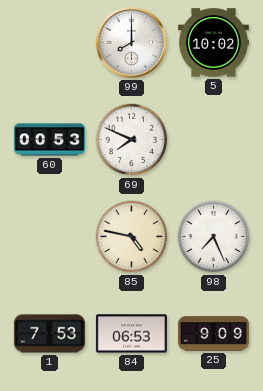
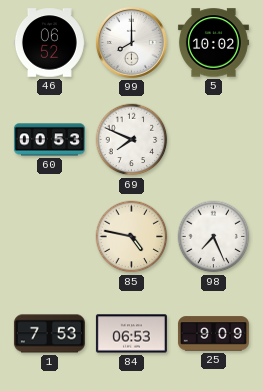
46: none -> 06:52
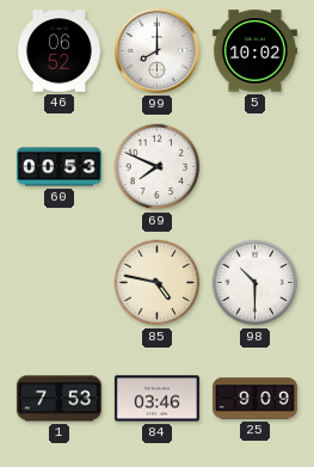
98: 7:26 -> 10:30
84: 06:53 -> 03:46
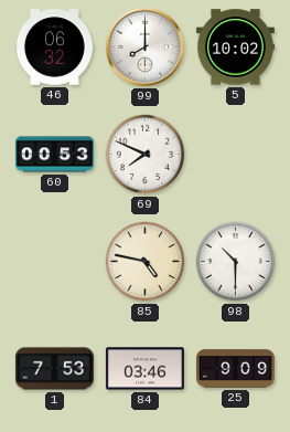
46: 06:52 -> 06:32
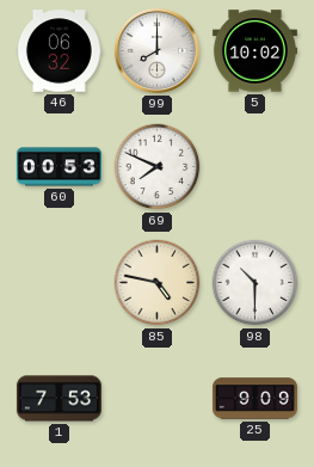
84: 03:46 -> none
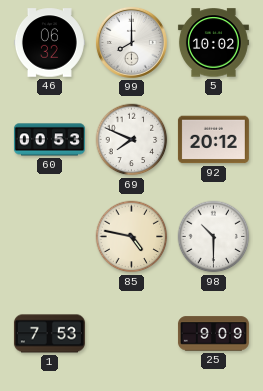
92: none -> 20:12
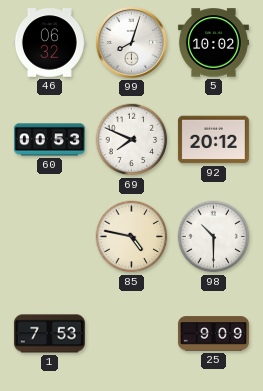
99: 8:00 -> 8:03
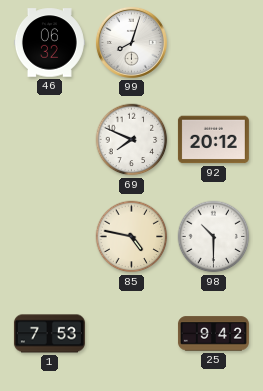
5: 10:02 -> none
60: 00:53 -> none
25: 9:09 -> 9:42
